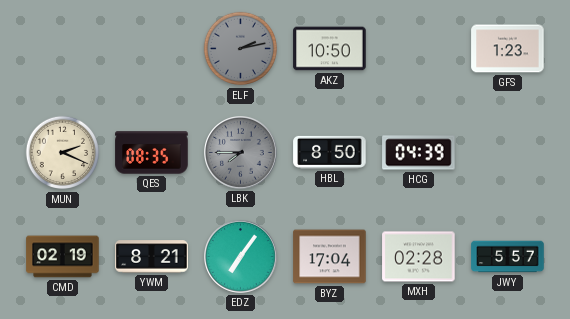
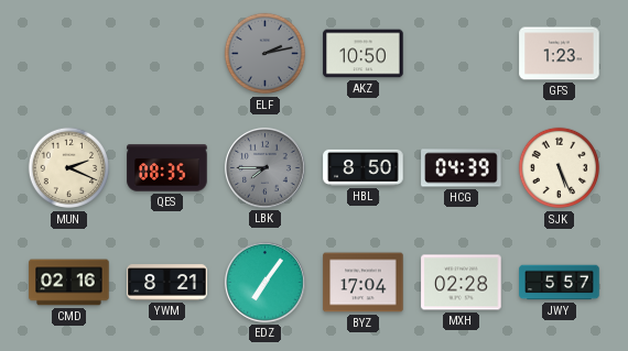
SJK: none -> 5:26
CMD: 02:19 -> 02:16
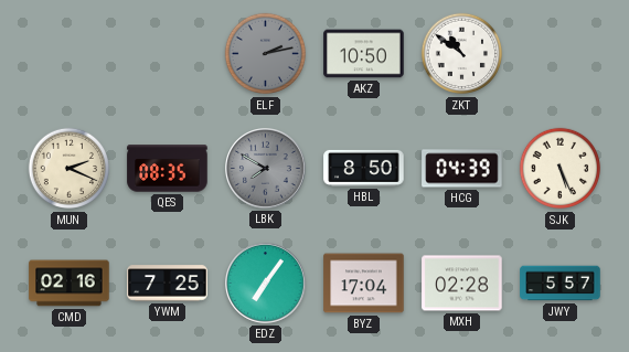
ZKT: none -> 10:51
GFS: 1:23 -> none
LBK: 7:45 -> 7:50
YWM: 8:21 -> 7:25
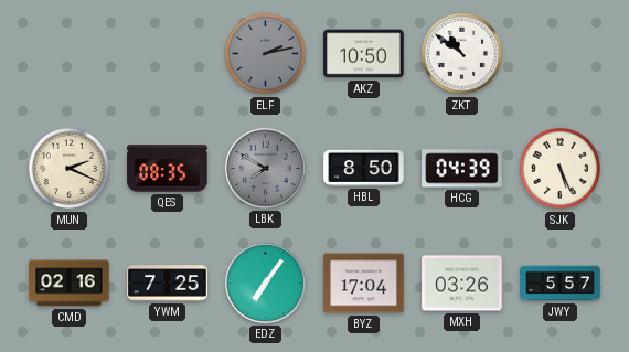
MXH: 02:28 -> 03:26
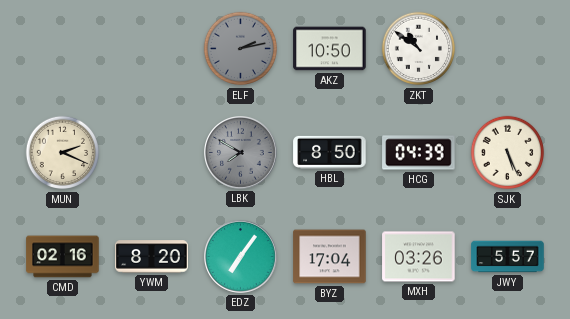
QES: 08:35 -> none
YWM: 7:25 -> 8:20
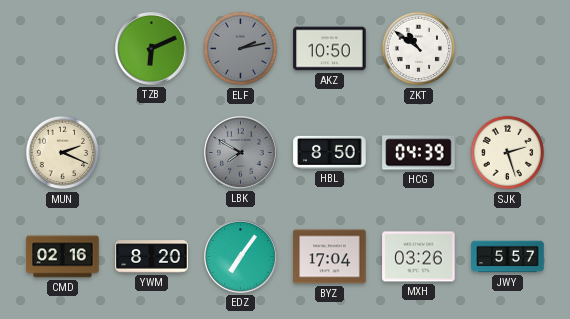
TZB: none -> 6:11
SJK: 5:26 -> 2:27
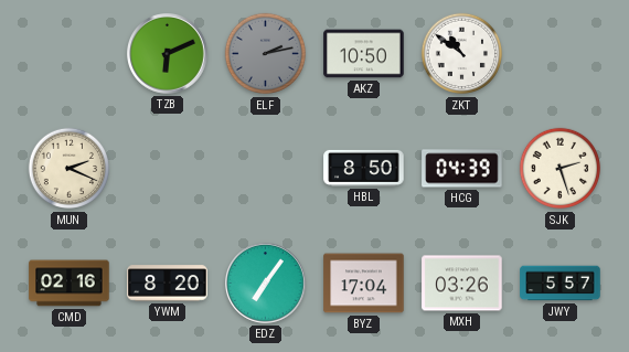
LBK: 7:50 -> none
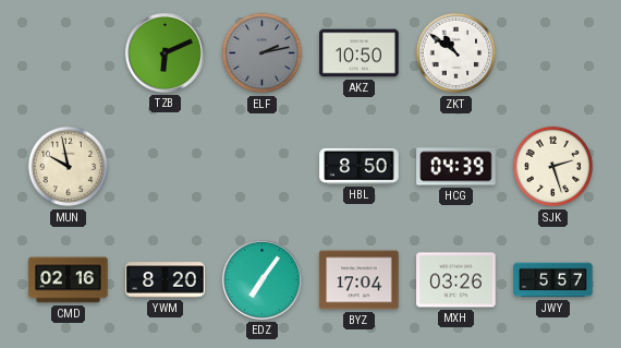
MUN: 2:19 -> 9:58
